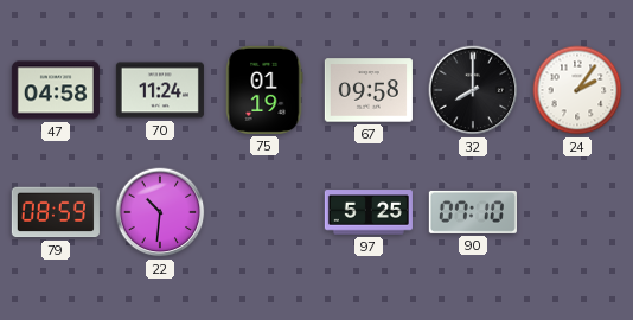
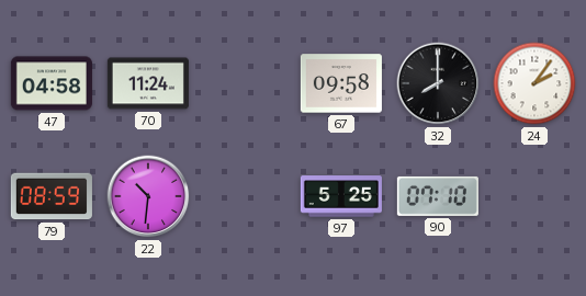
75: 01:19 -> none
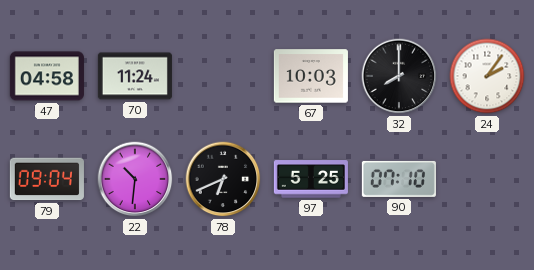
67: 09:58 -> 10:03
79: 08:59 -> 09:04
78: none -> 6:41
